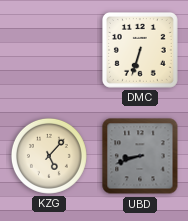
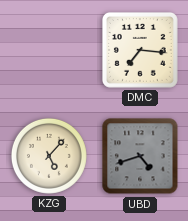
DMC: 6:33 -> 7:16
UBD: 8:42 -> 4:42
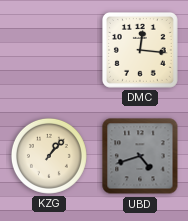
DMC: 7:16 -> 12:16
KZG: 5:07 -> 1:07
